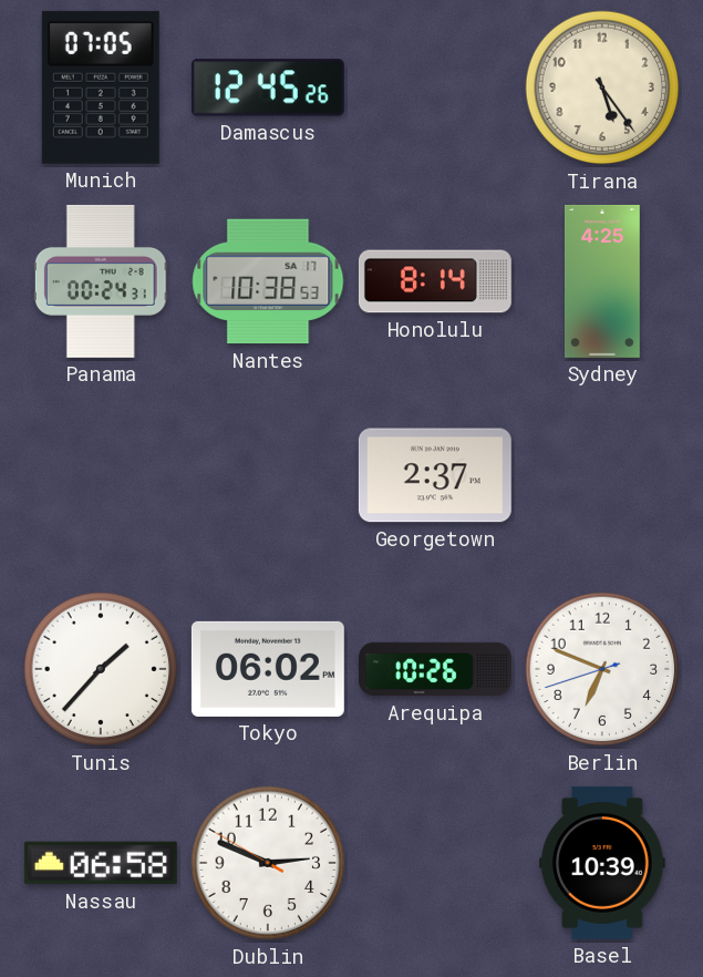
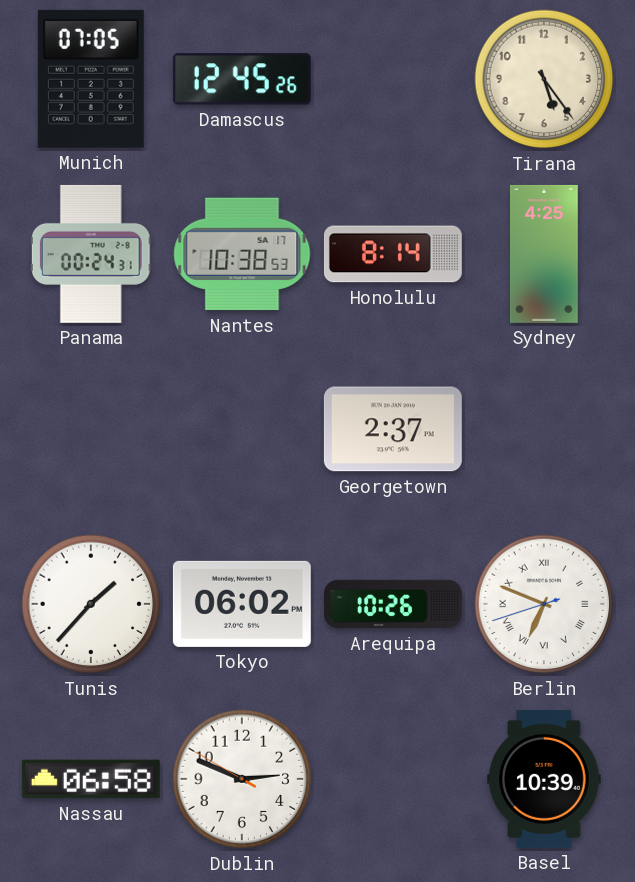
Berlin numerals: Arabic -> Roman
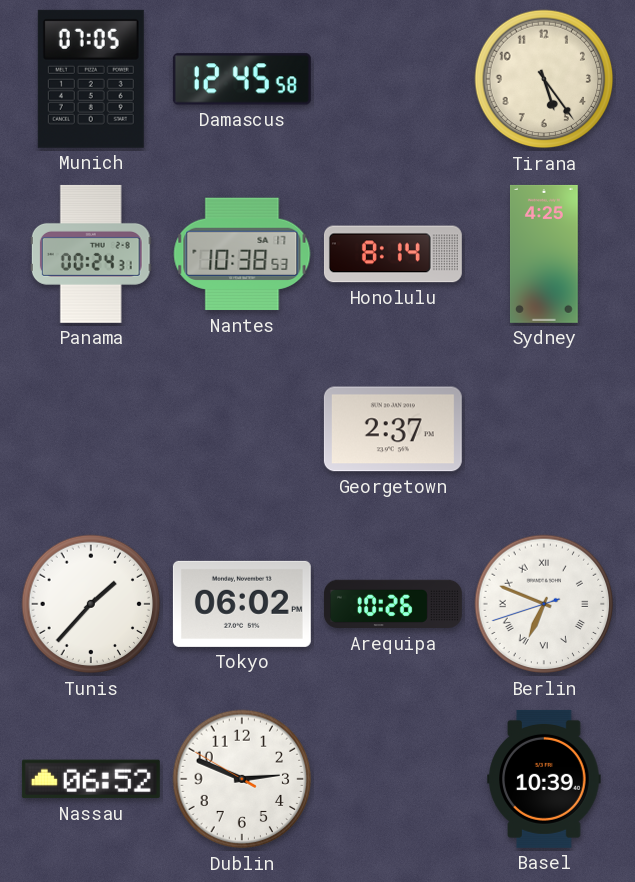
Damascus: 12:45:26 -> 12:45:58
Nassau: 06:58 -> 06:52
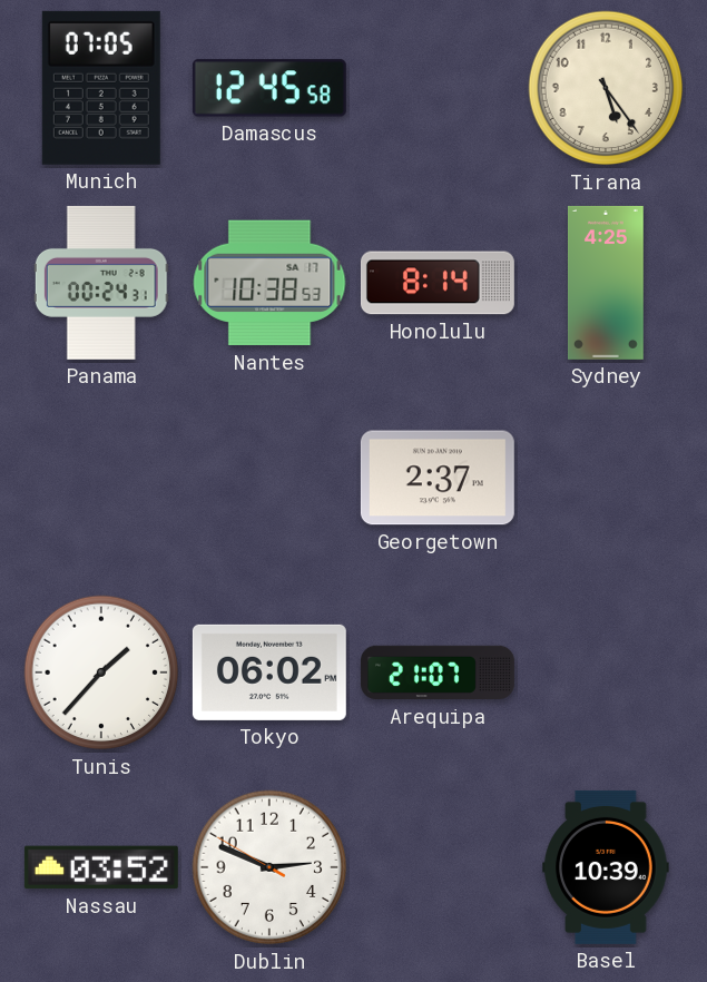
Arequipa: 10:26 -> 21:07
Berlin: 6:48 -> none
Nassau: 06:52 -> 03:52
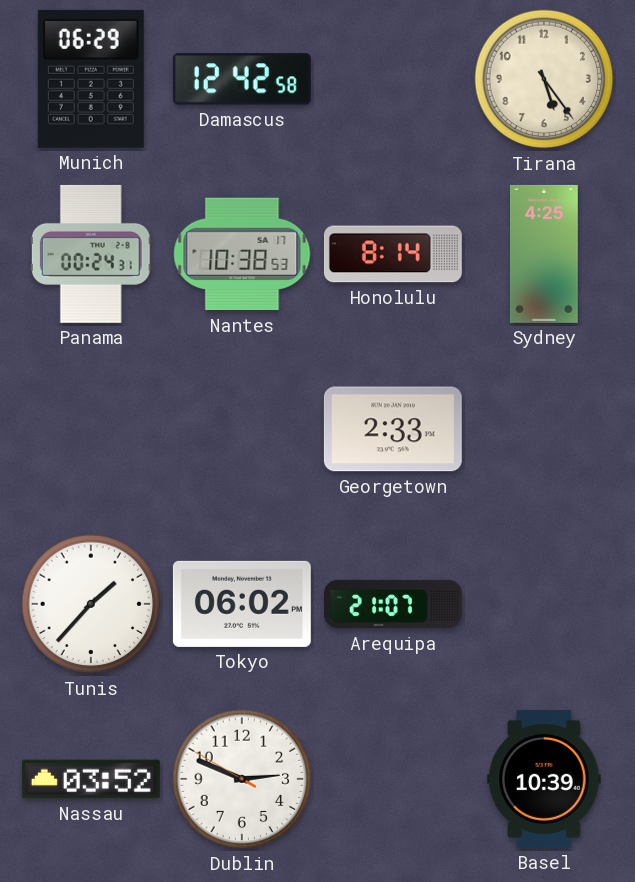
Munich: 07:05 -> 06:29
Damascus: 12:45 -> 12:42
Georgetown: 2:37 -> 2:33
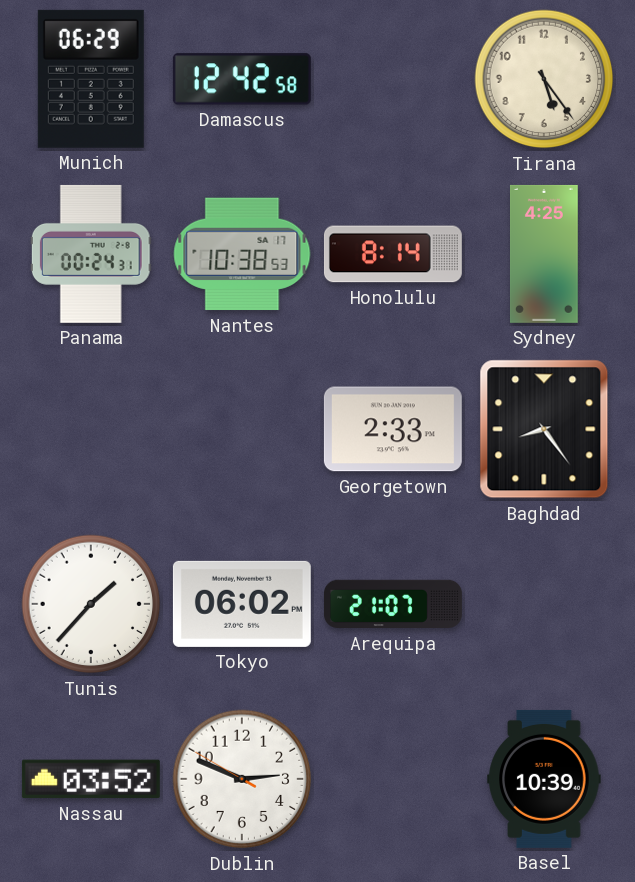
Baghdad: none -> 8:24
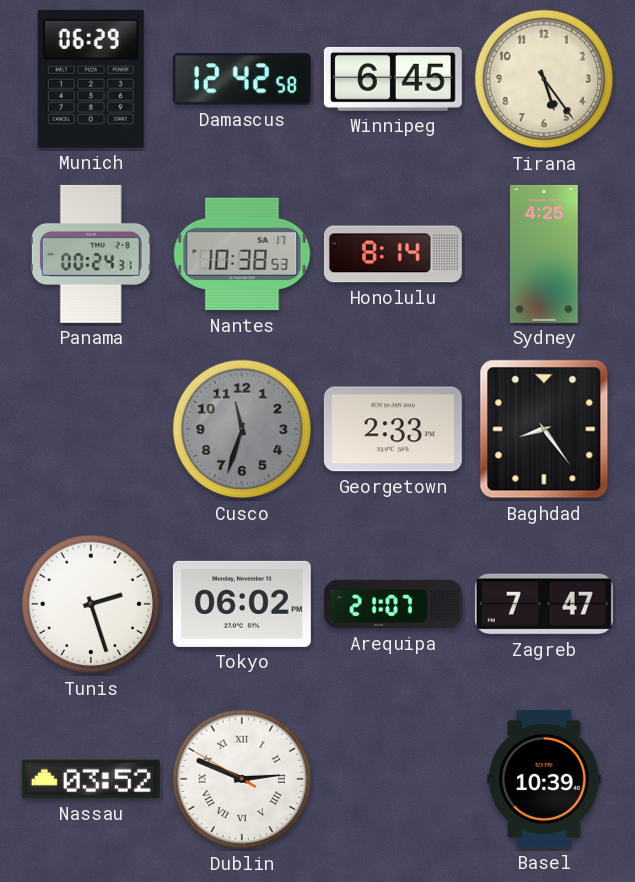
Winnipeg: none -> 6:45
Cusco: none -> 11:33
Tunis: 1:37 -> 2:27
Zagreb: none -> 7:47
Dublin numerals: Arabic -> Roman
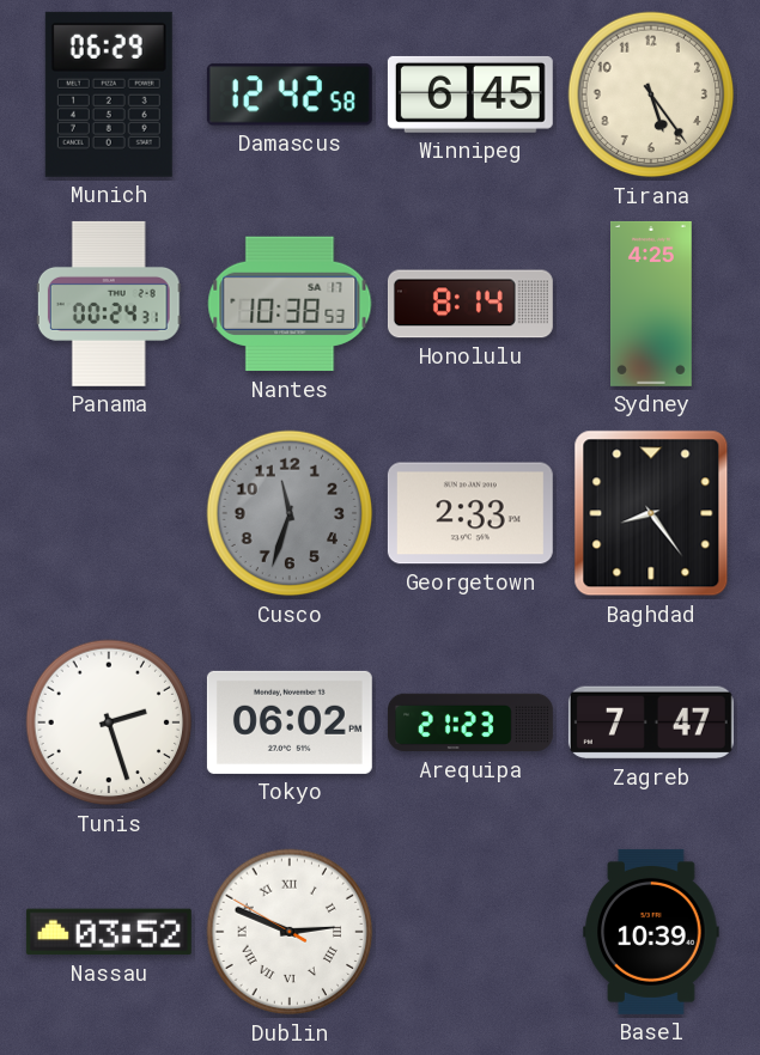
Arequipa: 21:07 -> 21:23
